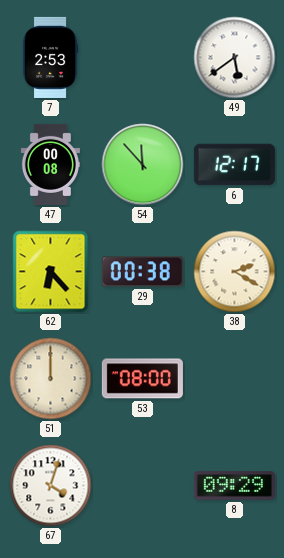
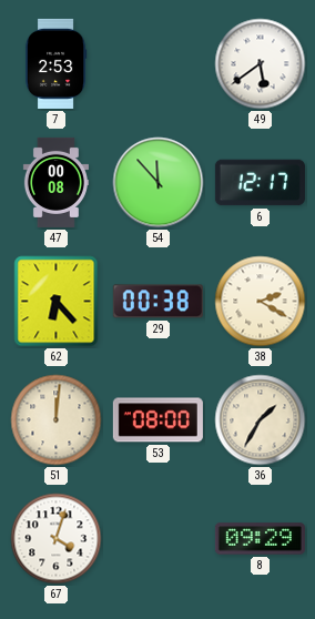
51: 12:00 -> 12:01
36: none -> 1:35
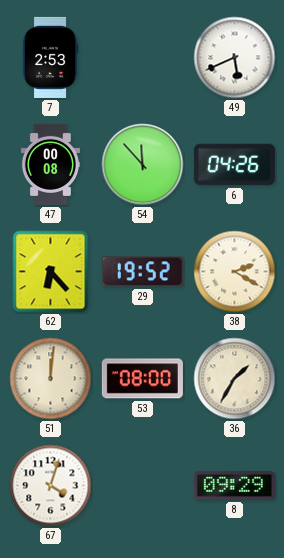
49: 5:39 -> 5:41
6: 12:17 -> 04:26
29: 00:38 -> 19:52
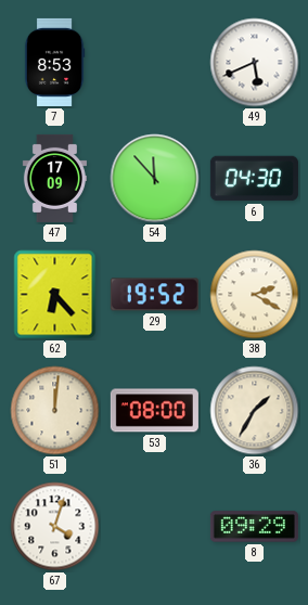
7: 2:53 -> 8:53
47: 00:08 -> 17:09
6: 04:26 -> 04:30
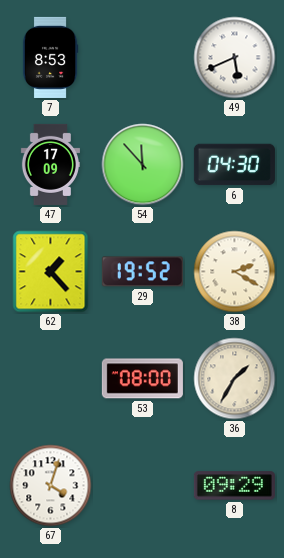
62: 6:23 -> 1:23
51: 12:01 -> none
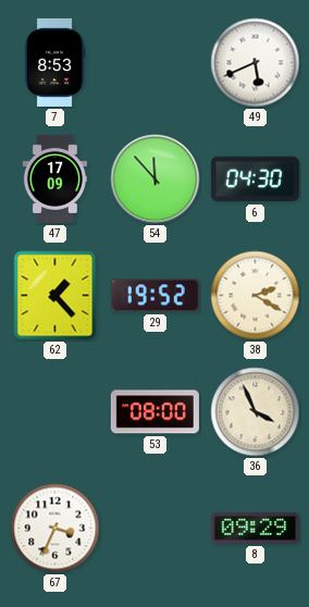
36: 1:35 -> 3:56
67: 4:03 -> 3:34
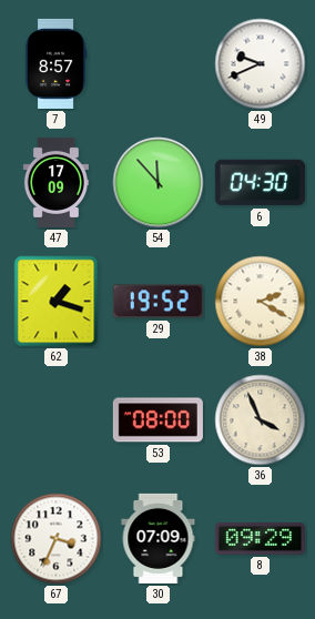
7: 8:53 -> 8:57
49: 5:41 -> 9:41
62: 1:23 -> 1:18
30: none -> 07:09
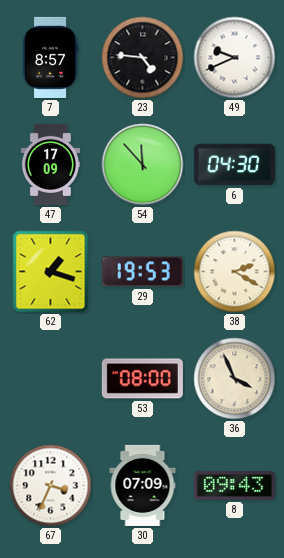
23: none -> 4:46
29: 19:52 -> 19:53
8: 09:29 -> 09:43
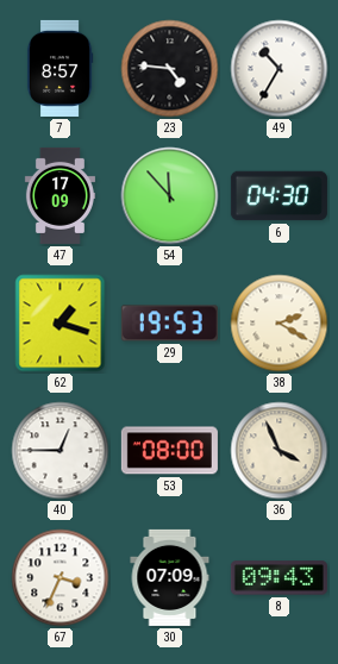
49: 9:41 -> 10:35
40: none -> 12:45
